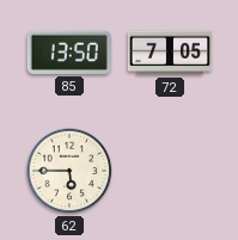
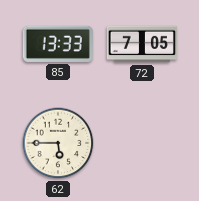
85: 13:50 -> 13:33
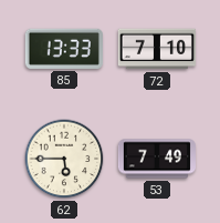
72: 7:05 -> 7:10
53: none -> 7:49
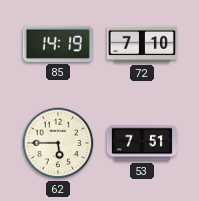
85: 13:33 -> 14:19
53: 7:49 -> 7:51
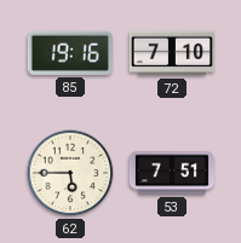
85: 14:19 -> 19:16
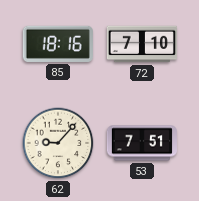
85: 19:16 -> 18:16
62: 5:45 -> 9:07
